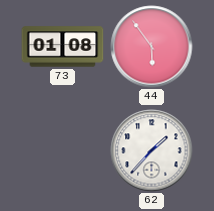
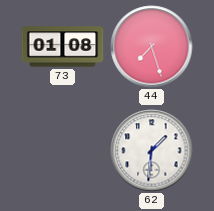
44: 5:54 -> 7:27
62: 1:37 -> 1:31
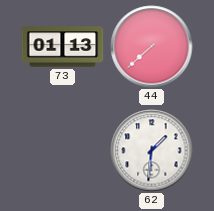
73: 01:08 -> 01:13
44: 7:27 -> 7:38
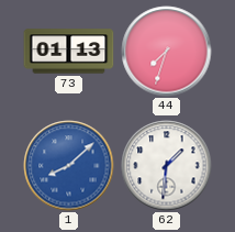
44: 7:38 -> 7:33
1: none -> 8:08
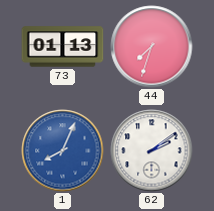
1: 8:08 -> 8:04
62: 1:31 -> 2:09
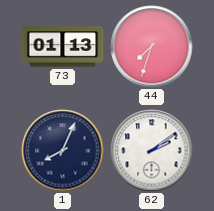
1 dial: blue -> navy
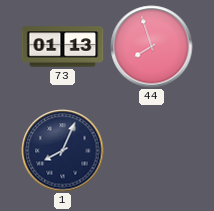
44: 7:33 -> 7:57
62: 2:09 -> none
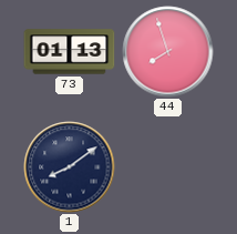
1: 8:04 -> 8:09
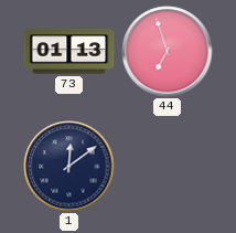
44: 7:57 -> 6:57
1: 8:09 -> 12:09
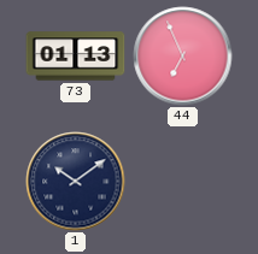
44: 6:57 -> 6:56
1: 12:09 -> 10:09
